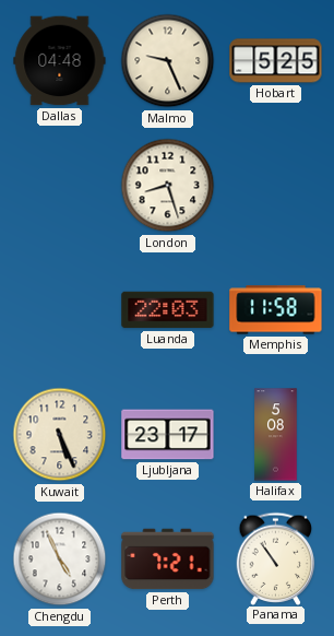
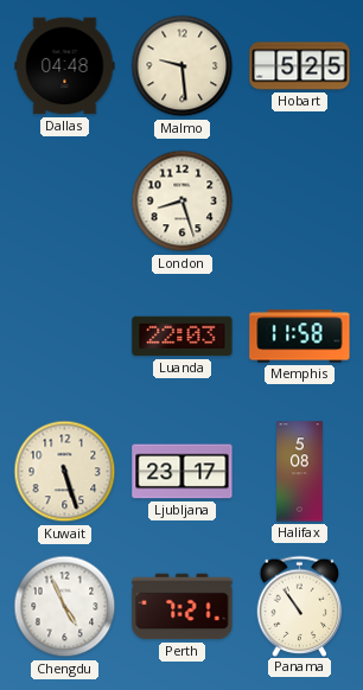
Malmo: 9:26 -> 9:29
Kuwait: 5:26 -> 5:27
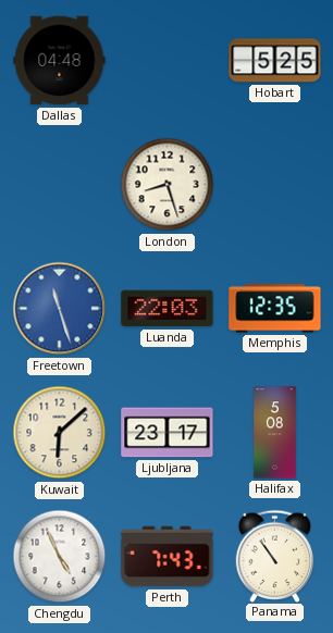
Malmo: 9:29 -> none
Freetown: none -> 11:27
Memphis: 11:58 -> 12:35
Kuwait: 5:27 -> 6:08
Perth: 7:21 -> 7:43
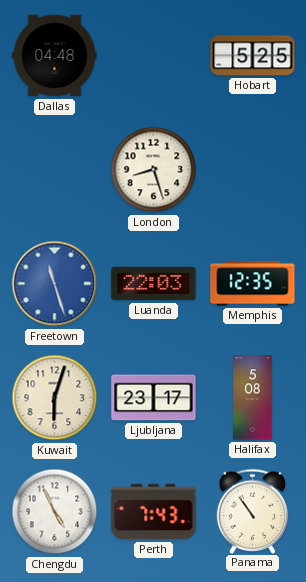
Kuwait: 6:08 -> 6:03
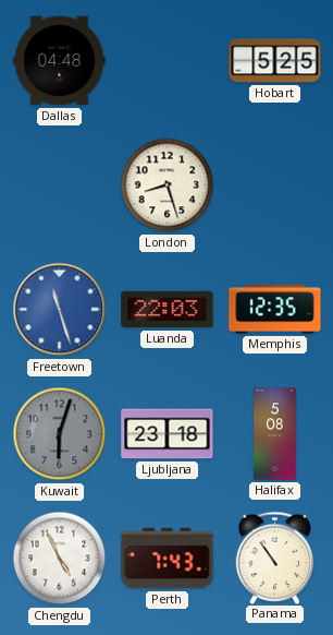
Kuwait dial: cream -> grey
Ljubljana: 23:17 -> 23:18
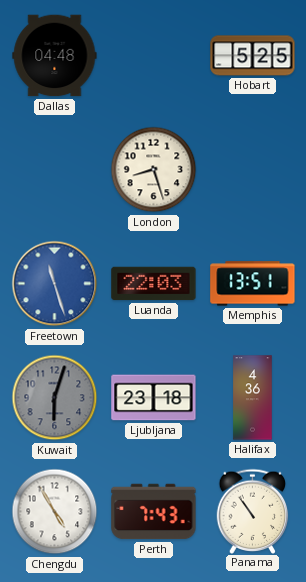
Memphis: 12:35 -> 13:51
Halifax: 5:08 -> 4:36
Chengdu: 4:56 -> 4:55
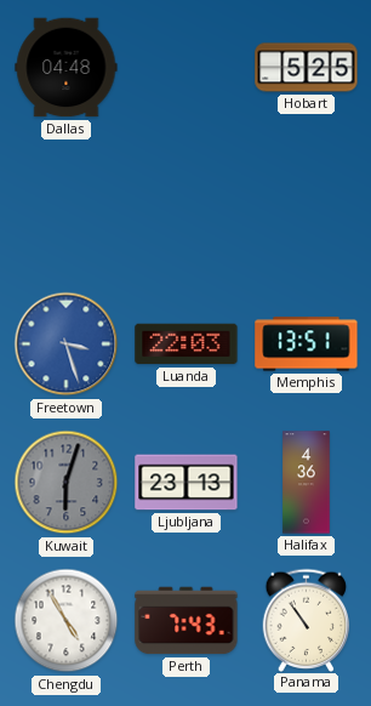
London: 8:27 -> none
Freetown: 11:27 -> 3:27
Ljubljana: 23:18 -> 23:13
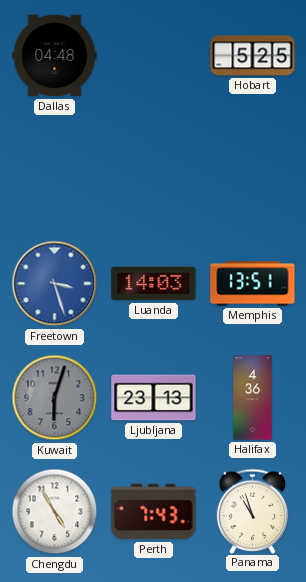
Luanda: 22:03 -> 14:03
Panama: 10:54 -> 10:57
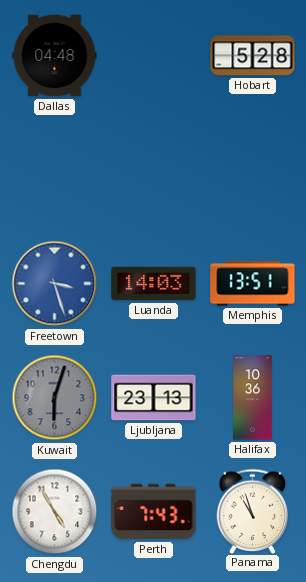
Hobart: 5:25 -> 5:28
Halifax: 4:36 -> 10:36
